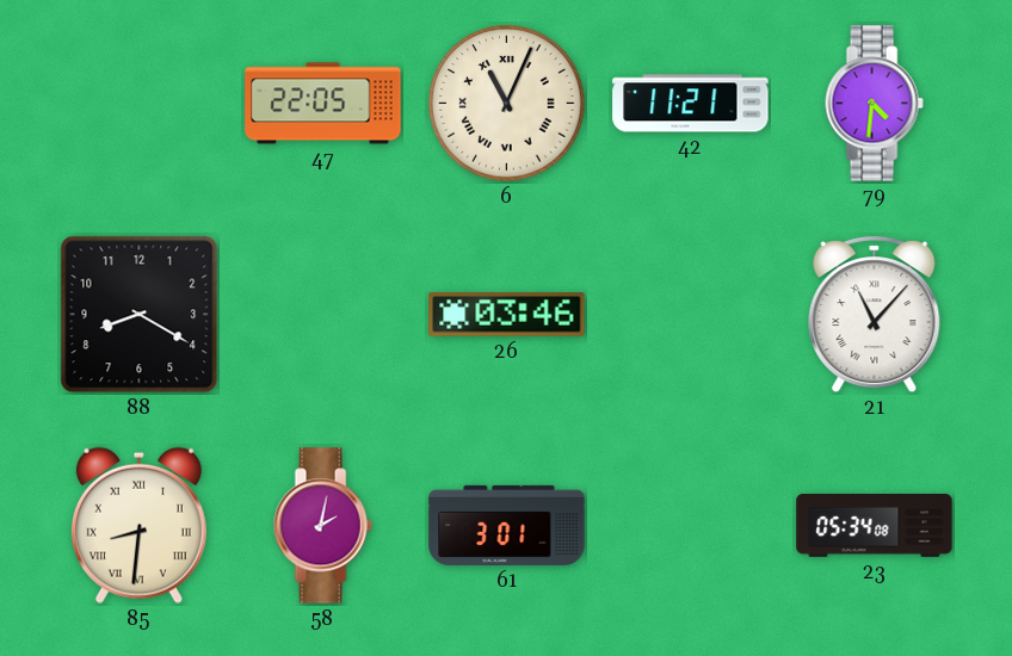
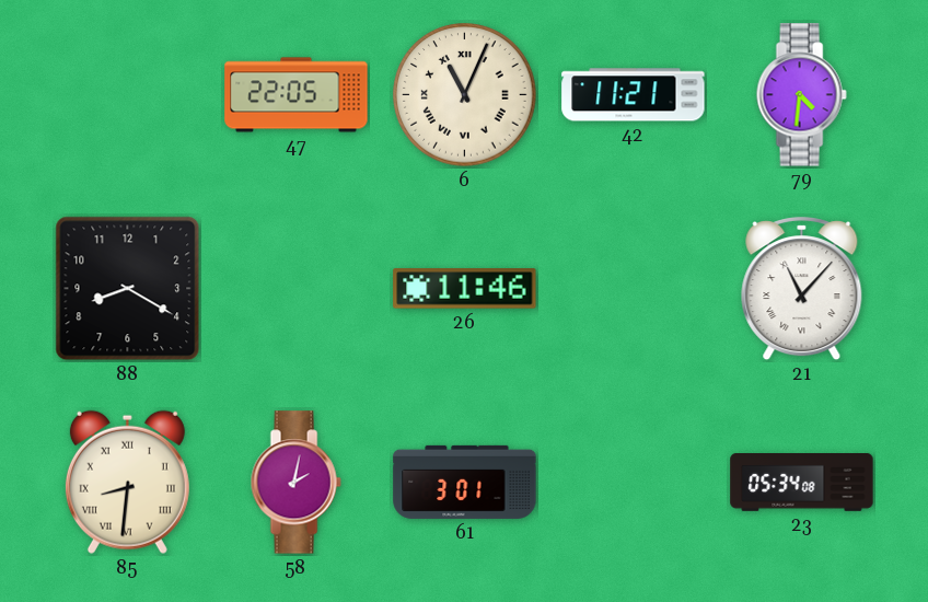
26: 03:46 -> 11:46
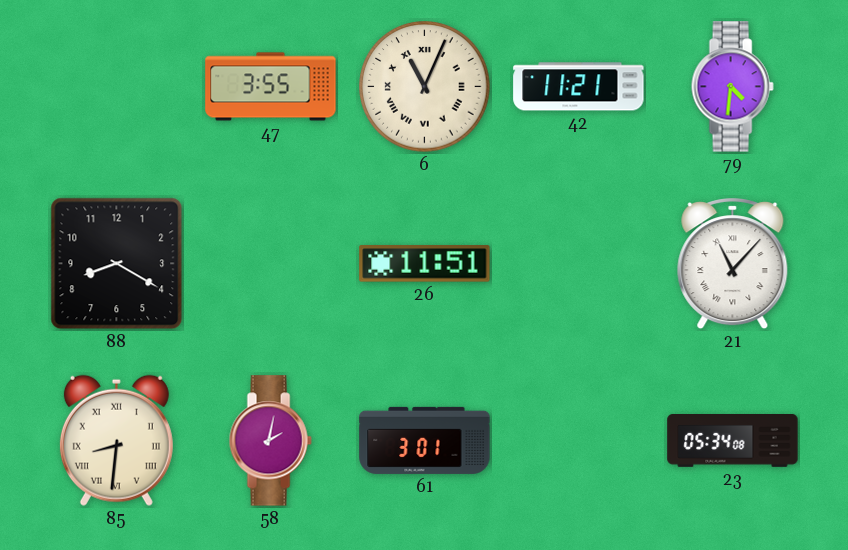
47: 22:05 -> 3:55
26: 11:46 -> 11:51
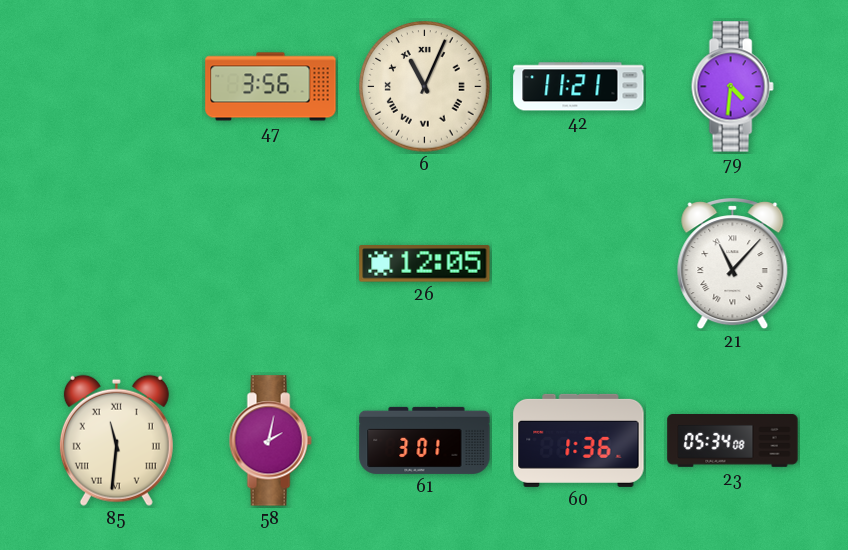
47: 3:55 -> 3:56
88: 8:20 -> none
26: 11:51 -> 12:05
85: 8:31 -> 11:31
60: none -> 1:36
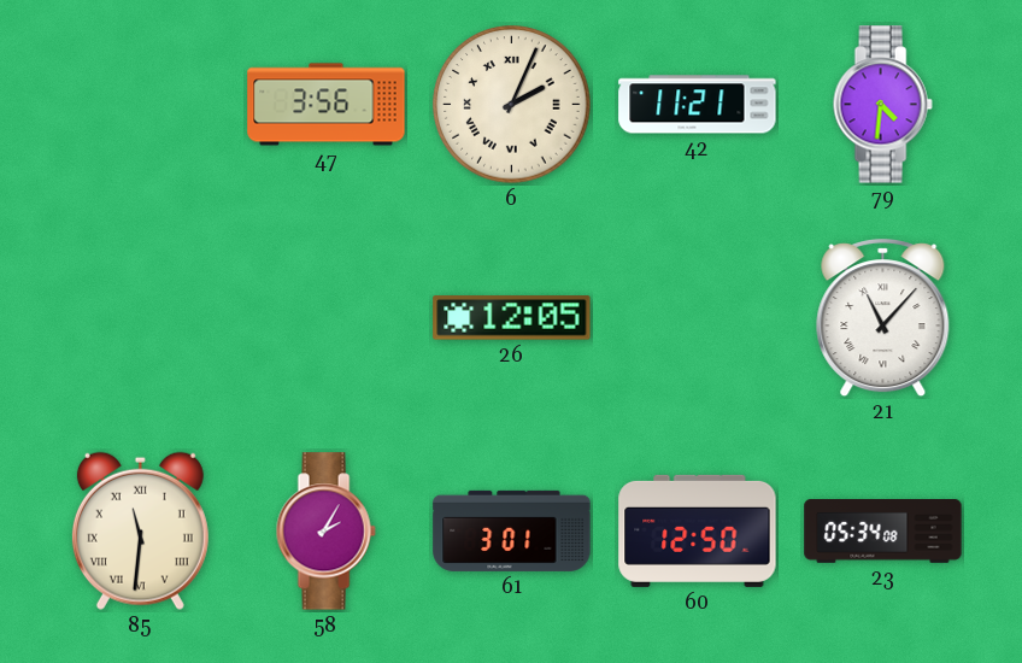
6: 11:04 -> 2:04
58: 2:02 -> 2:05
60: 1:36 -> 12:50
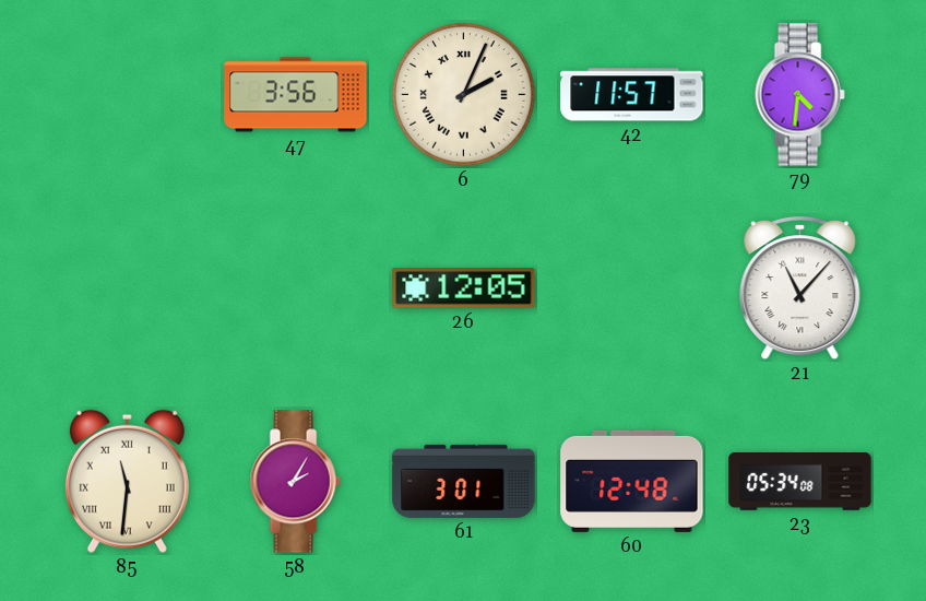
42: 11:21 -> 11:57
60: 12:50 -> 12:48
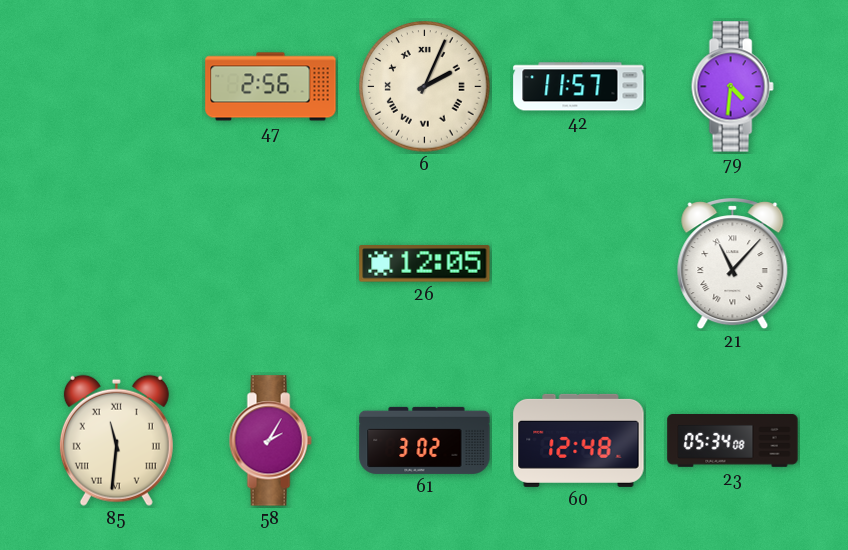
47: 3:56 -> 2:56
61: 3:01 -> 3:02
